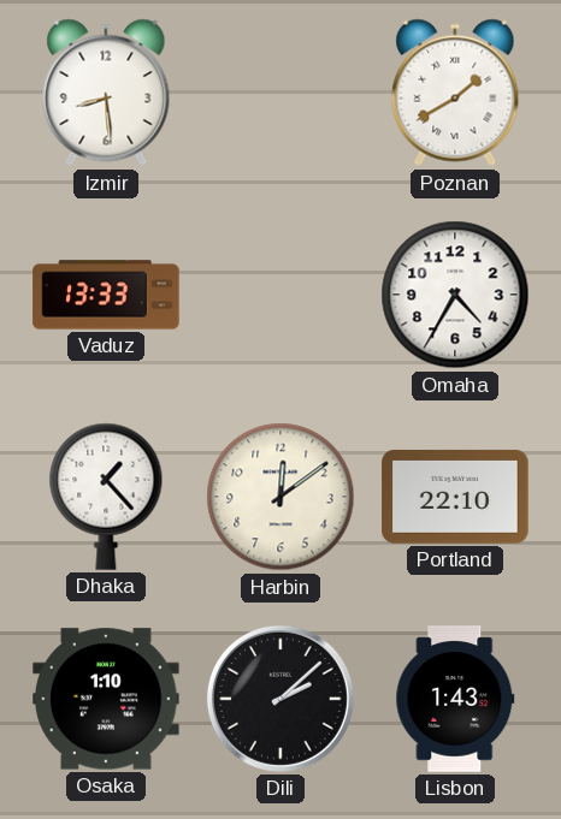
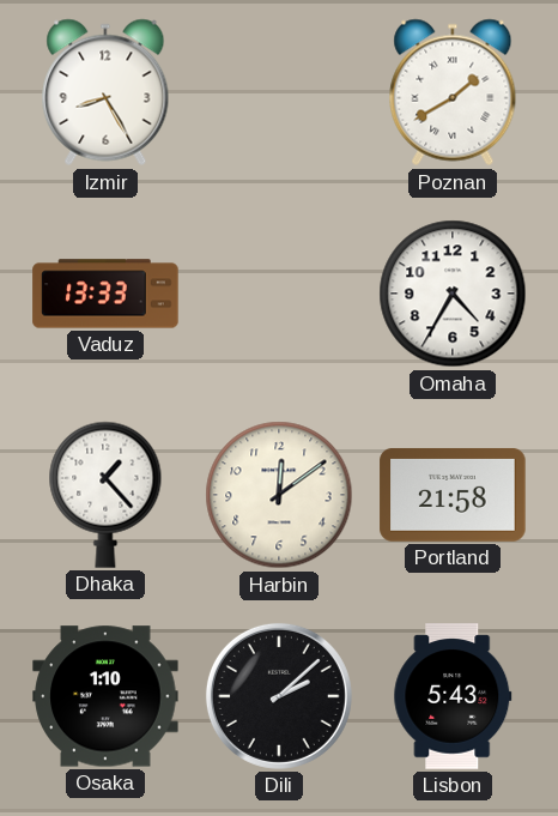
Izmir: 8:29 -> 8:25
Portland: 22:10 -> 21:58
Lisbon: 1:43 -> 5:43
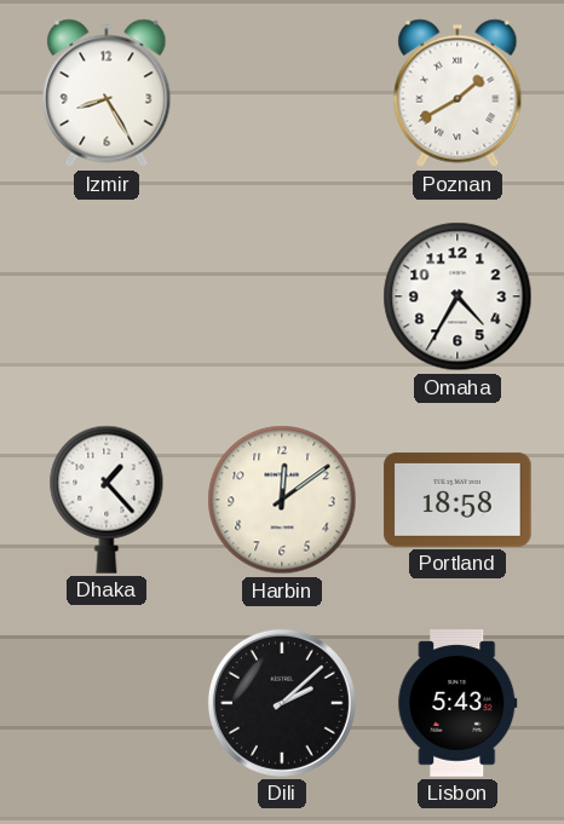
Vaduz: 13:33 -> none
Portland: 21:58 -> 18:58
Osaka: 1:10 -> none
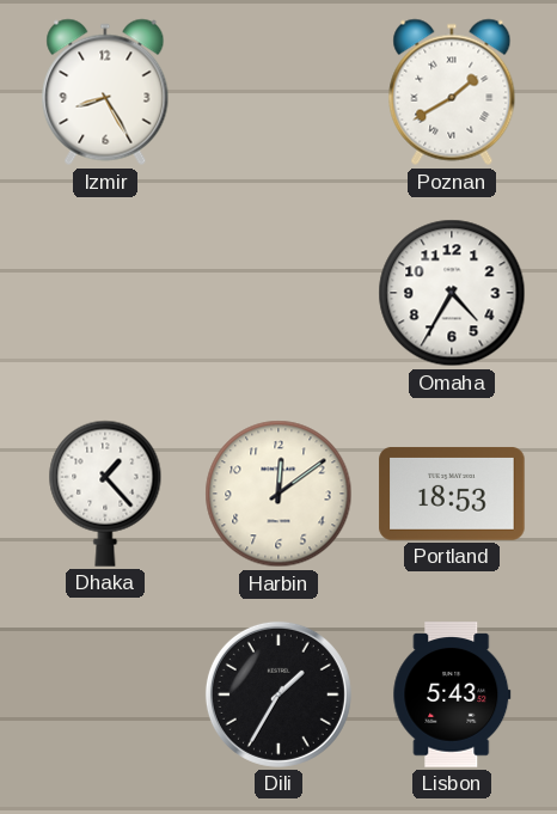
Portland: 18:58 -> 18:53
Dili: 2:08 -> 1:35
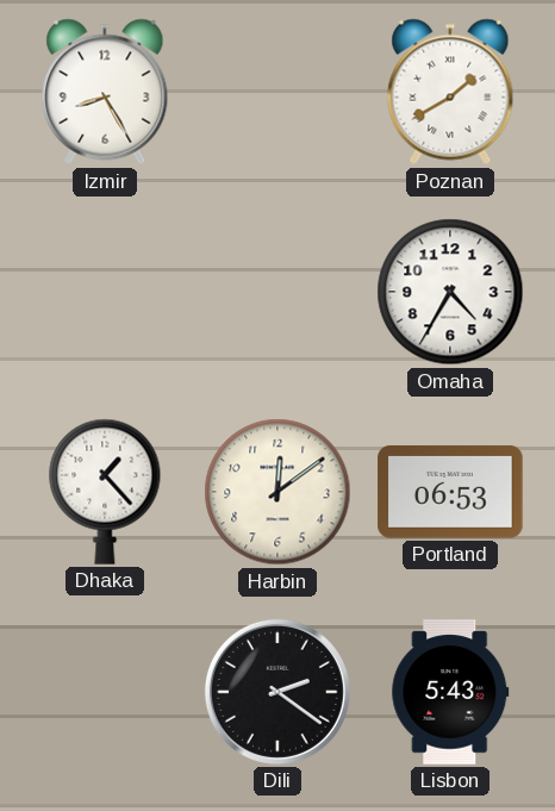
Portland: 18:53 -> 06:53
Dili: 1:35 -> 2:21
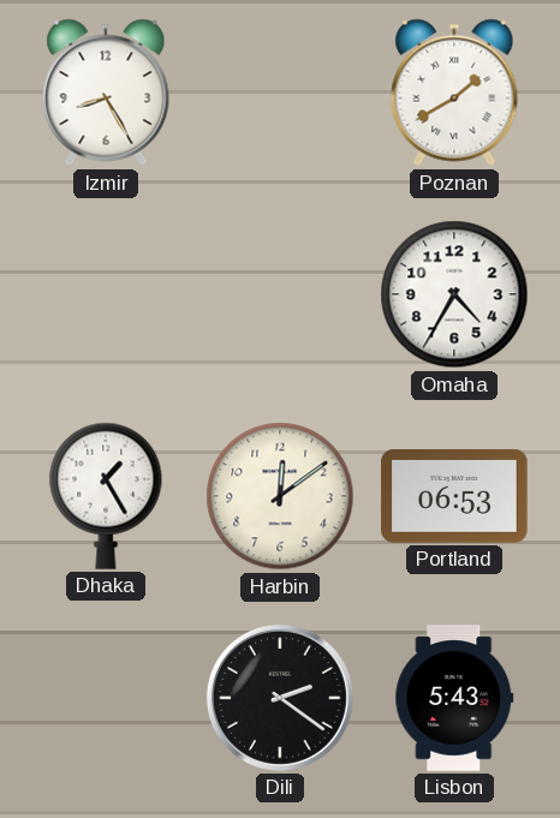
Dhaka: 1:23 -> 1:25
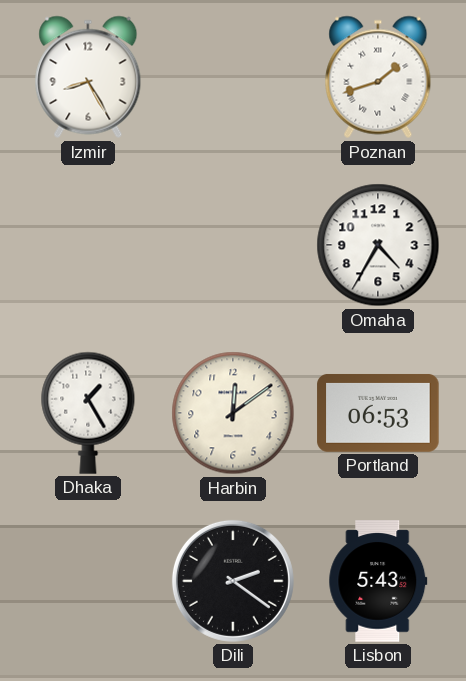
Poznan: 1:40 -> 1:42
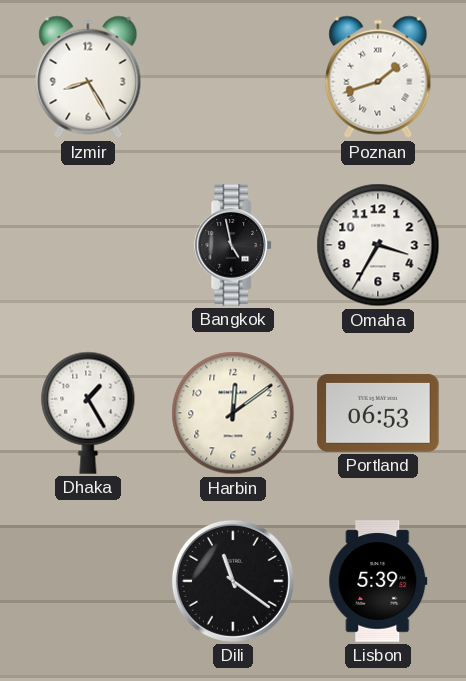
Bangkok: none -> 4:58
Omaha: 4:35 -> 3:35
Dili: 2:21 -> 11:21
Lisbon: 5:43 -> 5:39
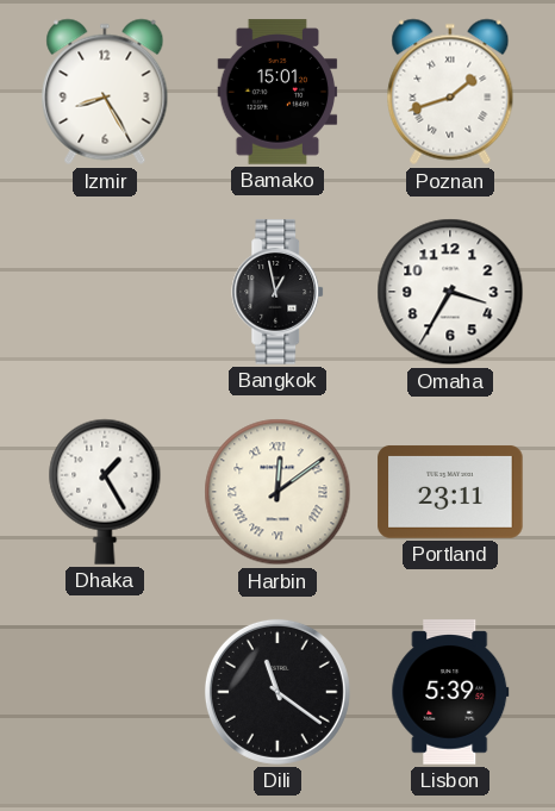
Bamako: none -> 15:01
Bangkok: 4:58 -> 12:58
Harbin numerals: Arabic -> Roman
Portland: 06:53 -> 23:11
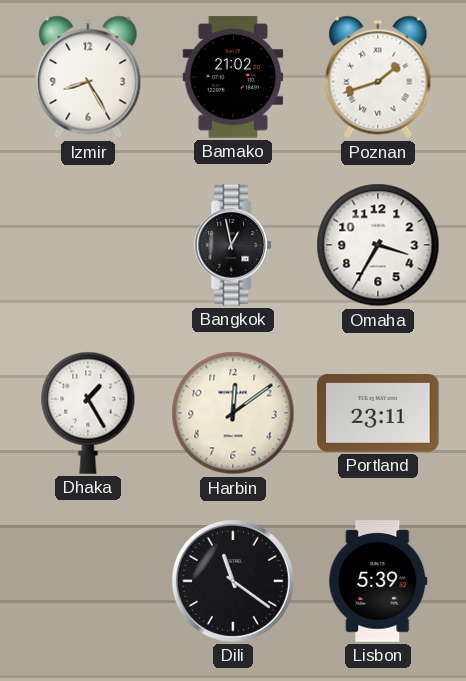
Bamako: 15:01 -> 21:02
Harbin numerals: Roman -> Arabic
